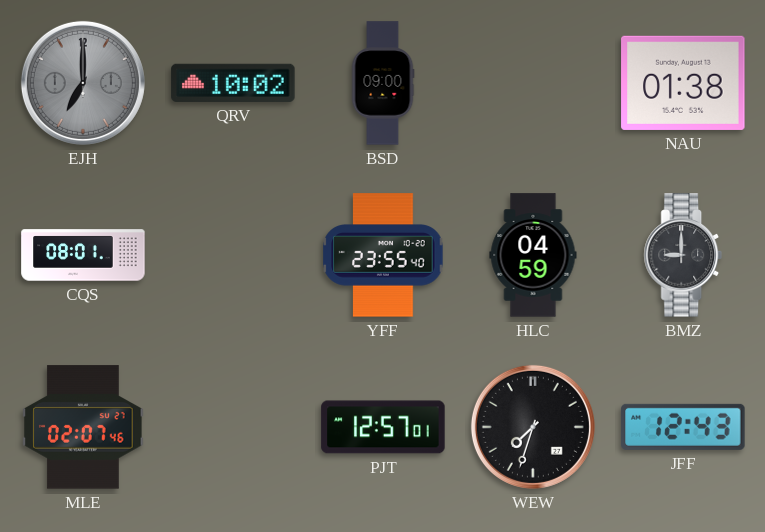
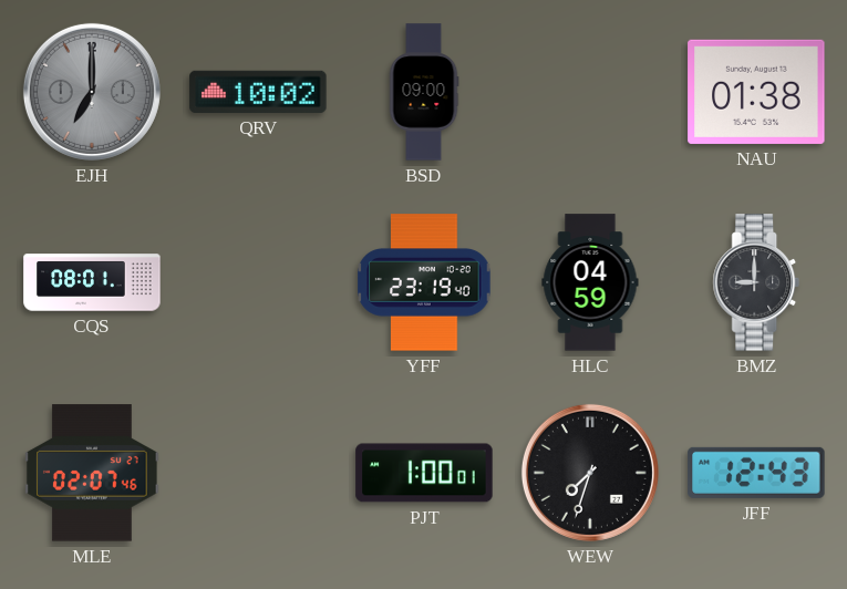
YFF: 23:55 -> 23:19
PJT: 12:57 -> 1:00
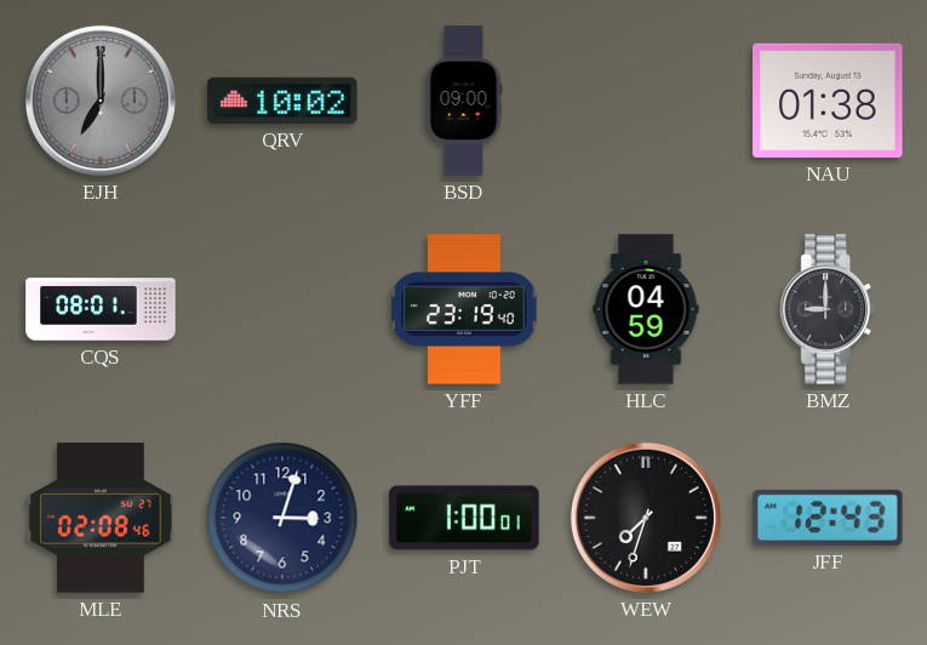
MLE: 02:07 -> 02:08
NRS: none -> 3:03
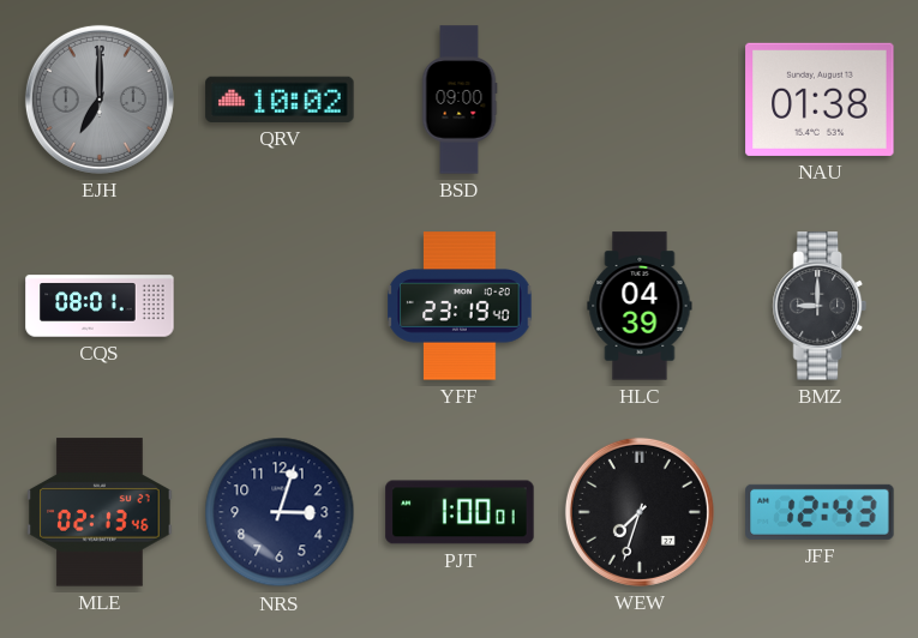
HLC: 04:59 -> 04:39
MLE: 02:08 -> 02:13
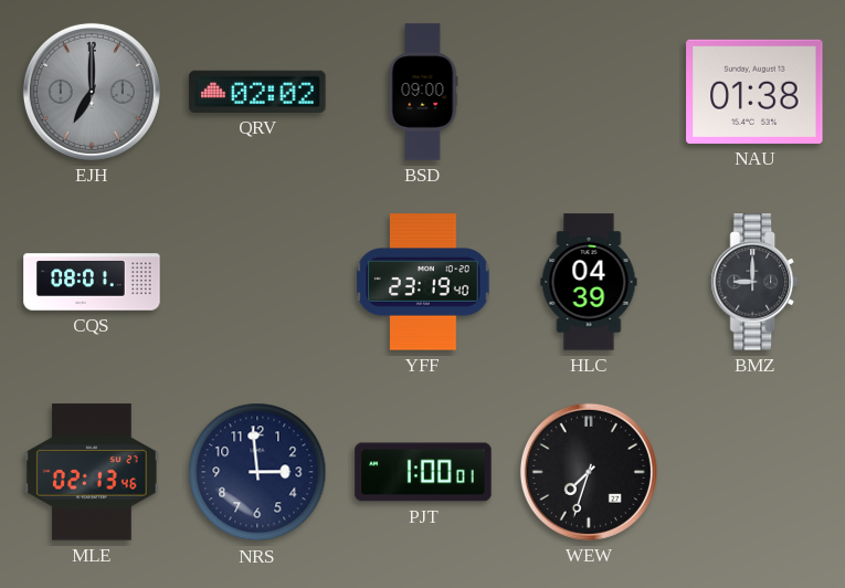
QRV: 10:02 -> 02:02
NRS: 3:03 -> 2:59
JFF: 12:43 -> none
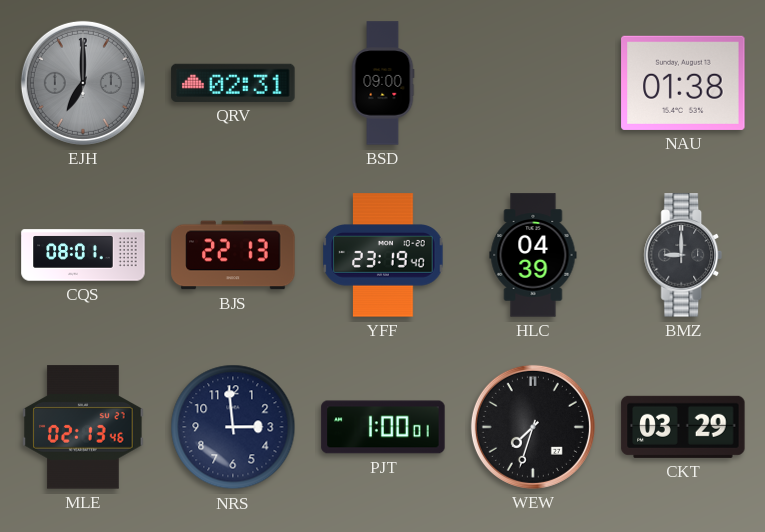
QRV: 02:02 -> 02:31
BJS: none -> 22:13
CKT: none -> 03:29
